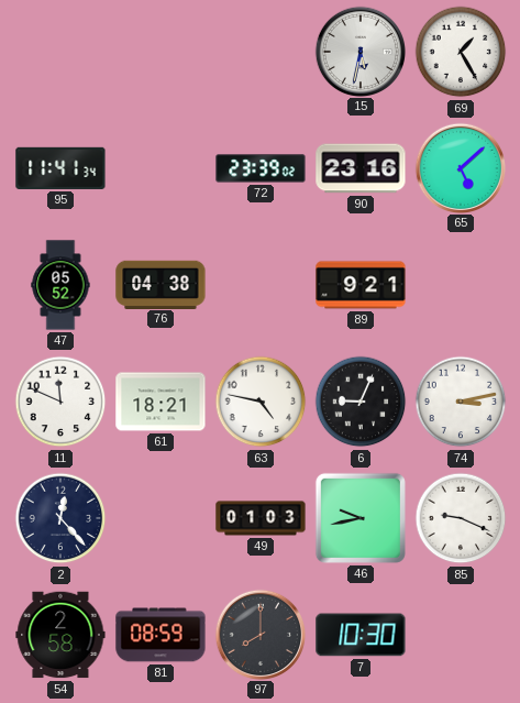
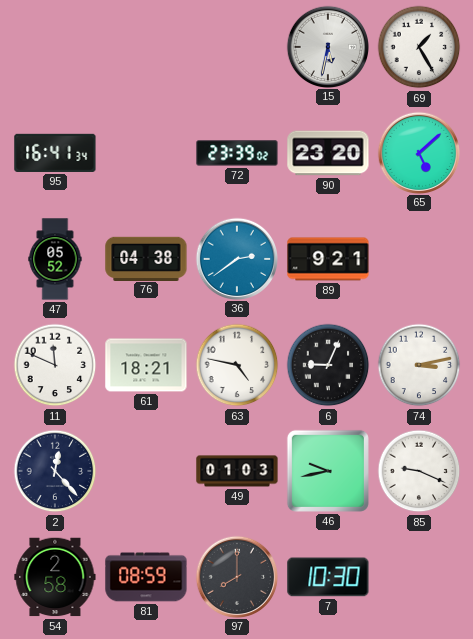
95: 11:41 -> 16:41
90: 23:16 -> 23:20
36: none -> 2:39
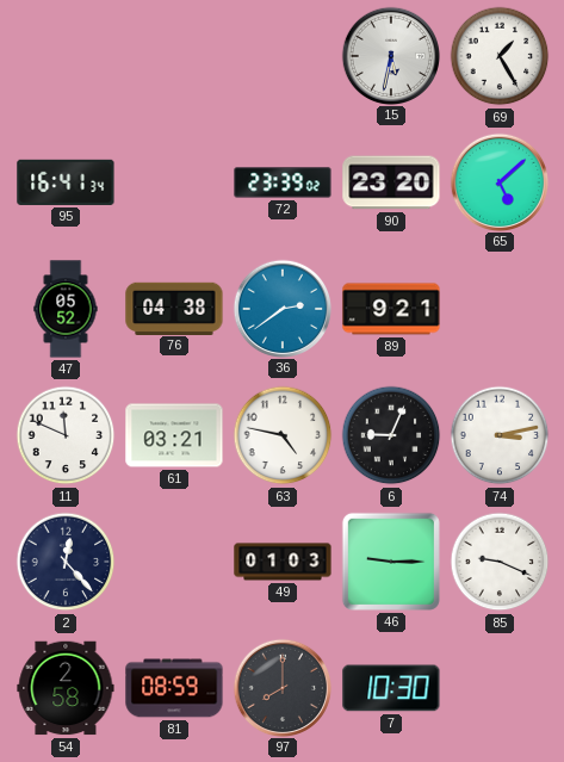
61: 18:21 -> 03:21
46: 9:43 -> 9:15
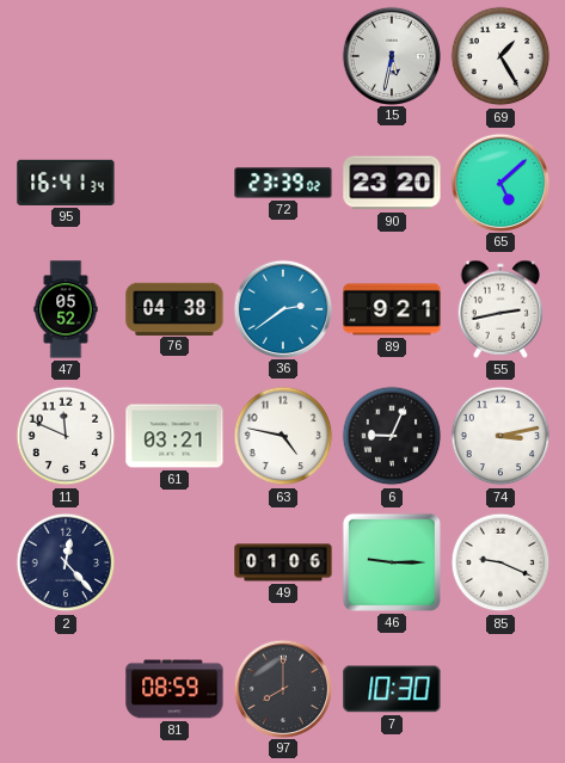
55: none -> 2:43
49: 01:03 -> 01:06
54: 2:58 -> none
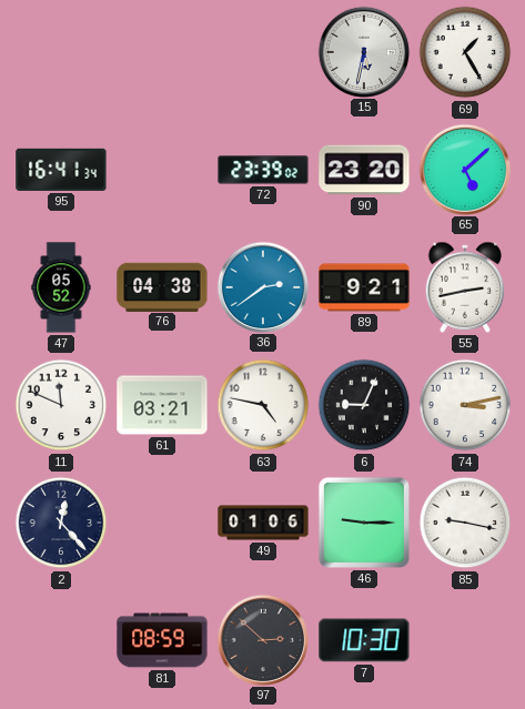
85: 9:19 -> 9:17
97: 8:00 -> 2:52
